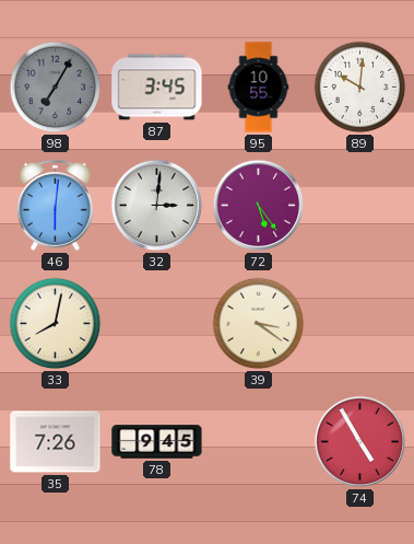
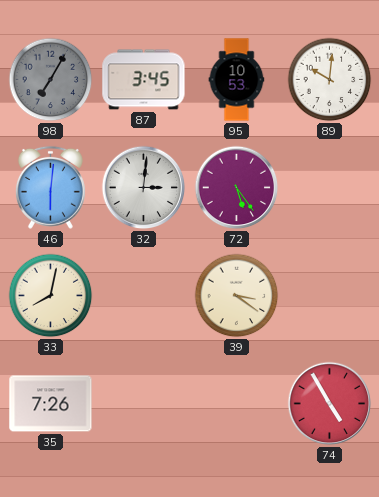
95: 10:55 -> 10:53
78: 9:45 -> none
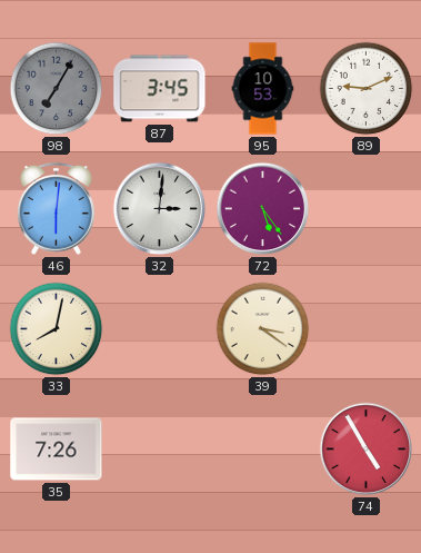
89: 10:01 -> 9:11
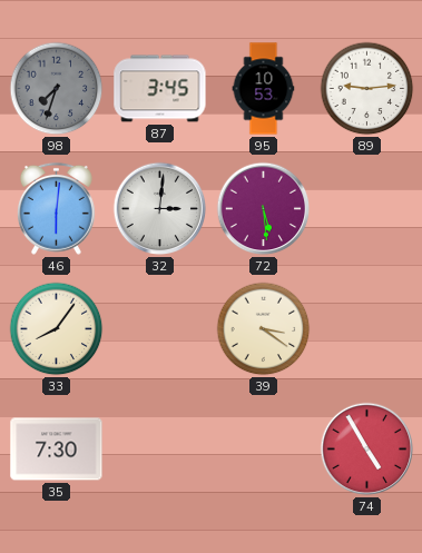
98: 7:05 -> 7:33
89: 9:11 -> 9:14
72: 5:24 -> 5:29
33: 8:02 -> 8:06
35: 7:26 -> 7:30
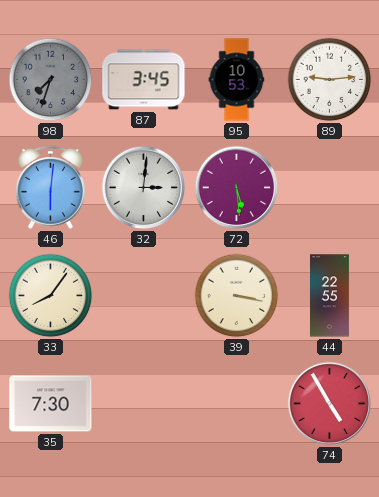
39: 3:21 -> 3:17
44: none -> 22:55
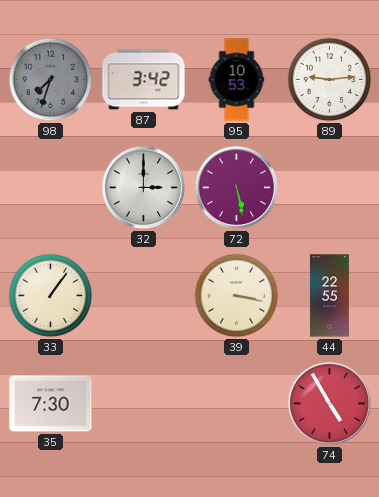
87: 3:45 -> 3:42
46: 6:01 -> none
32: 3:01 -> 3:00
72: 5:29 -> 5:28
33: 8:06 -> 1:06
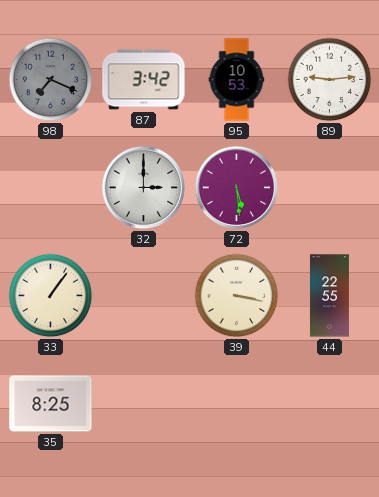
98: 7:33 -> 7:19
72: 5:28 -> 5:29
35: 7:30 -> 8:25
74: 4:55 -> none
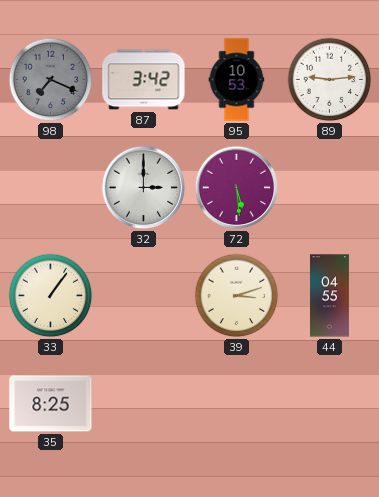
39: 3:17 -> 3:12
44: 22:55 -> 04:55
